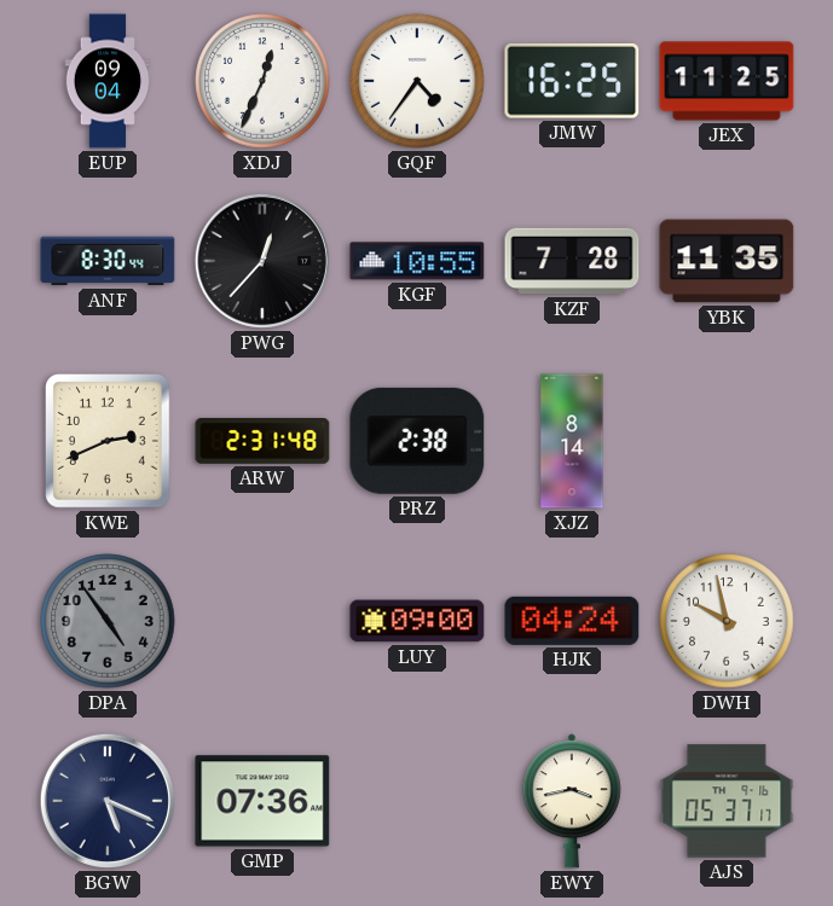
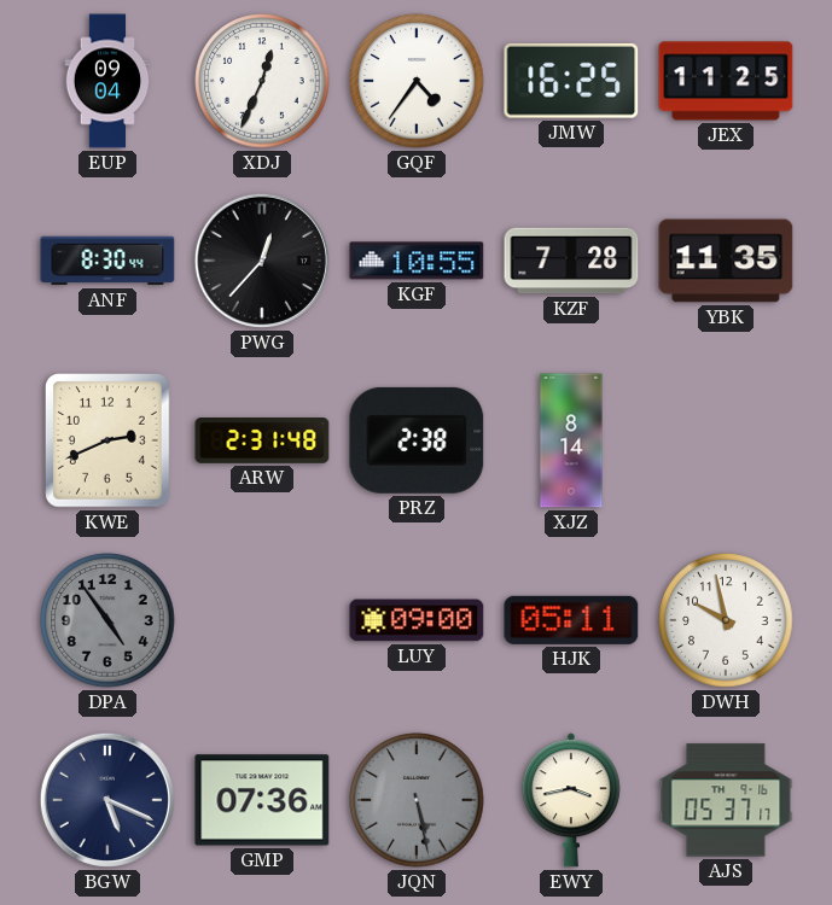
HJK: 04:24 -> 05:11
JQN: none -> 5:28
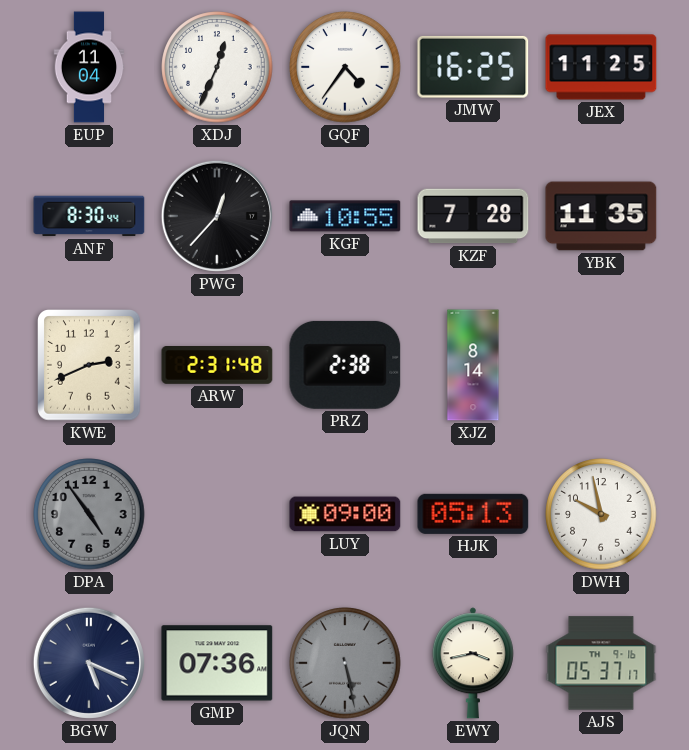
EUP: 09:04 -> 11:04
HJK: 05:11 -> 05:13
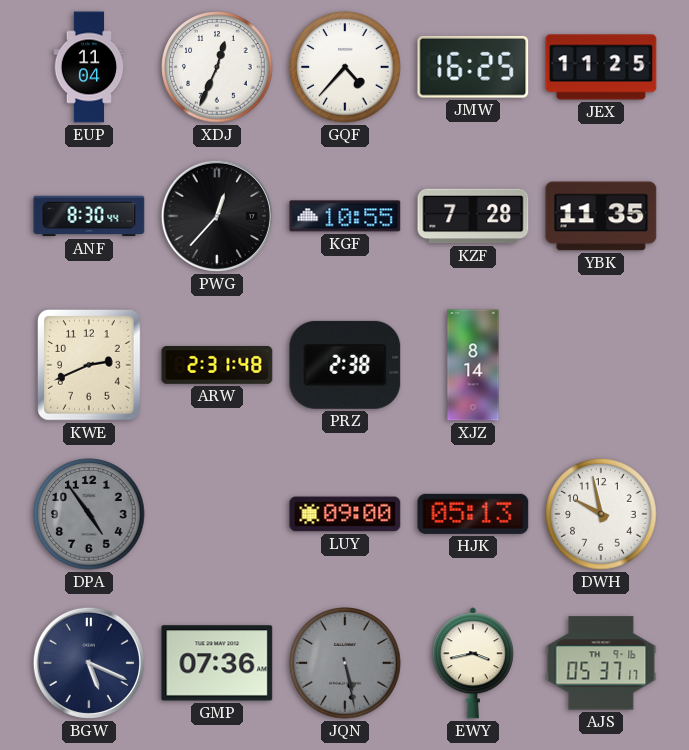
GQF: 4:36 -> 4:37
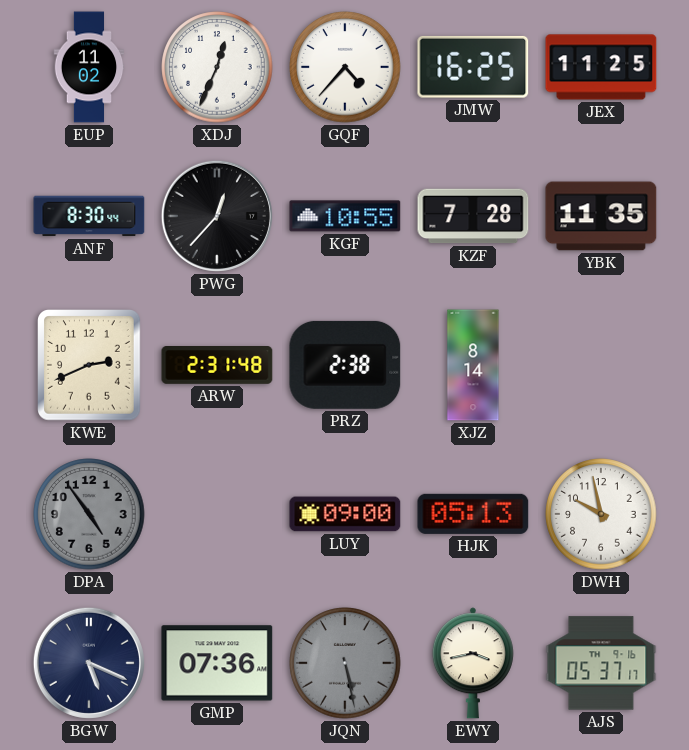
EUP: 11:04 -> 11:02
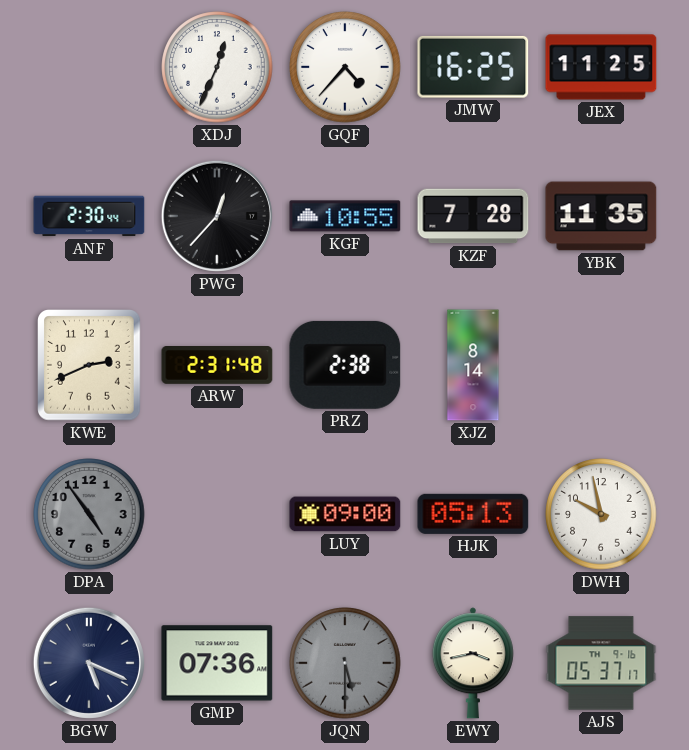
EUP: 11:02 -> none
ANF: 8:30 -> 2:30
JQN: 5:28 -> 5:30
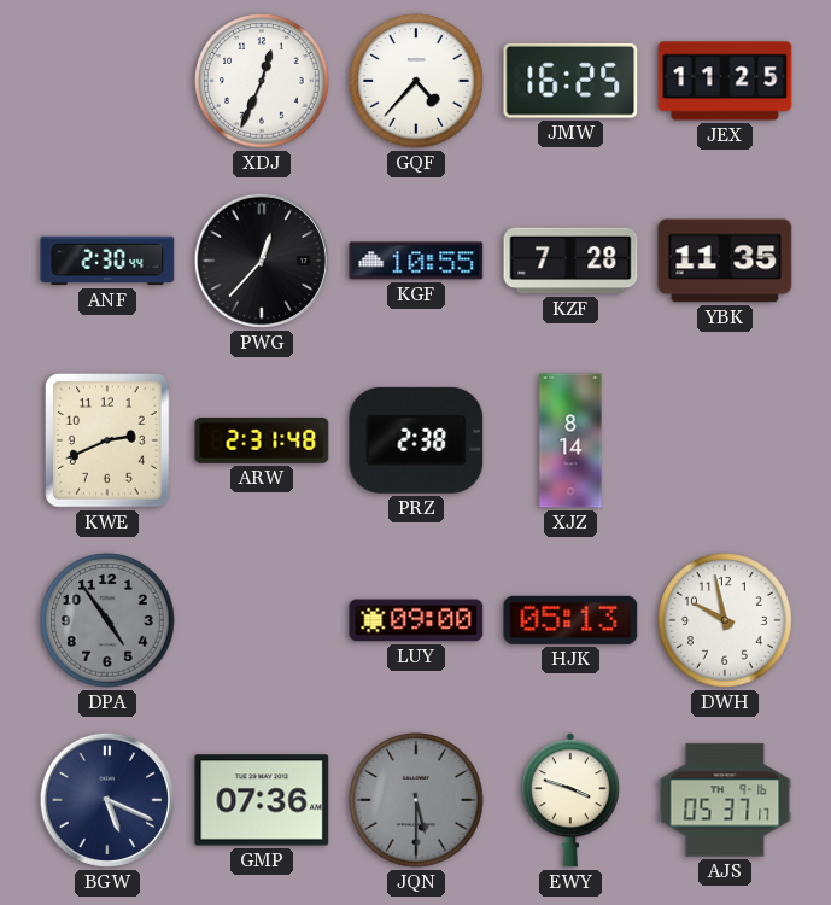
EWY: 3:43 -> 3:48
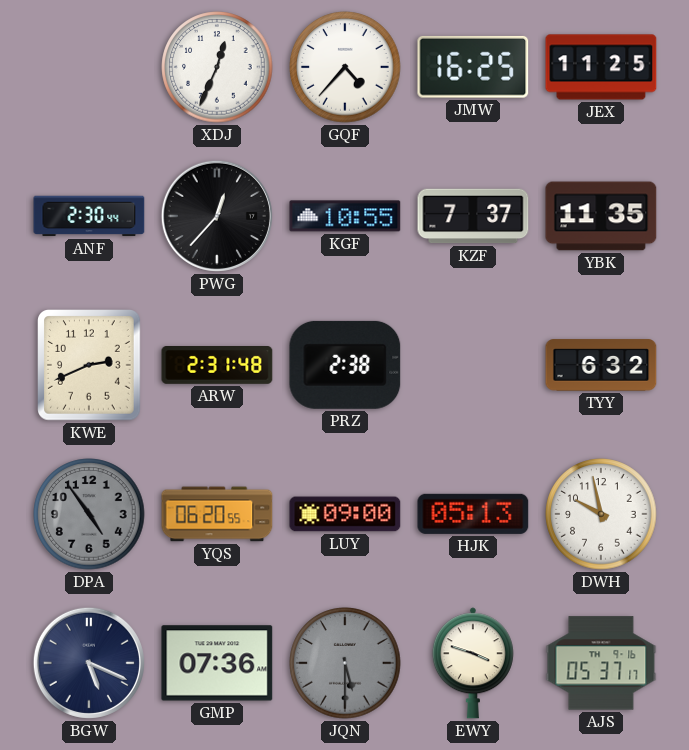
KZF: 7:28 -> 7:37
XJZ: 8:14 -> none
TYY: none -> 6:32
YQS: none -> 06:20
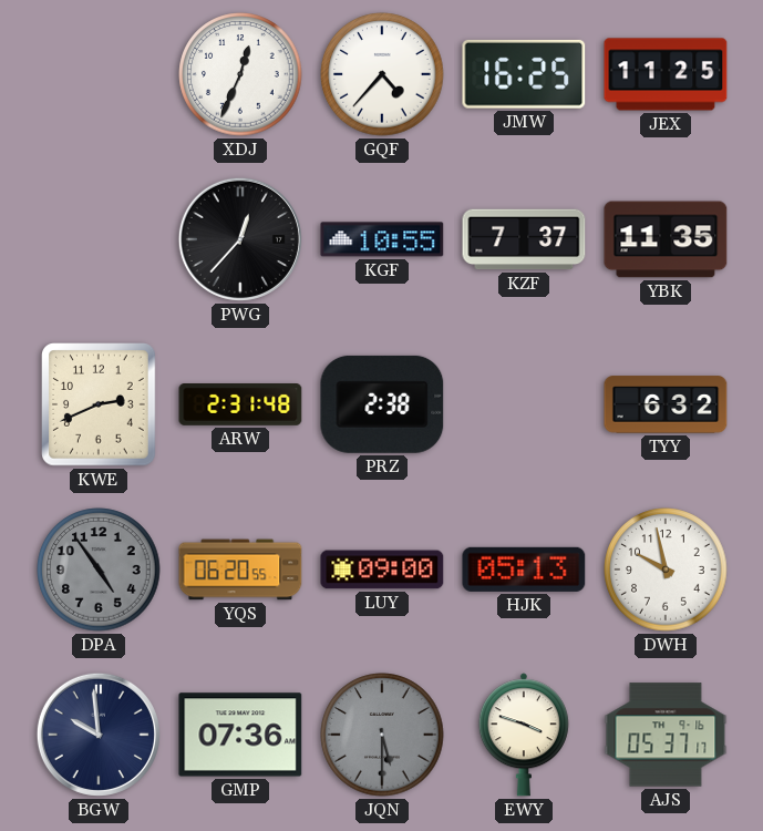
ANF: 2:30 -> none
BGW: 5:19 -> 9:59
